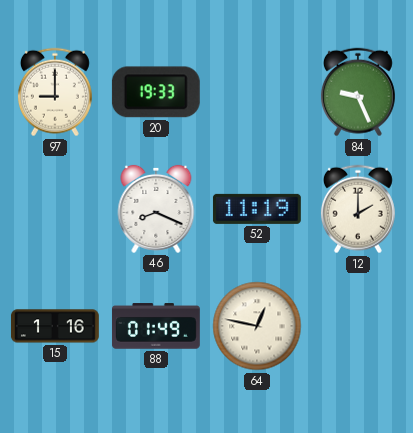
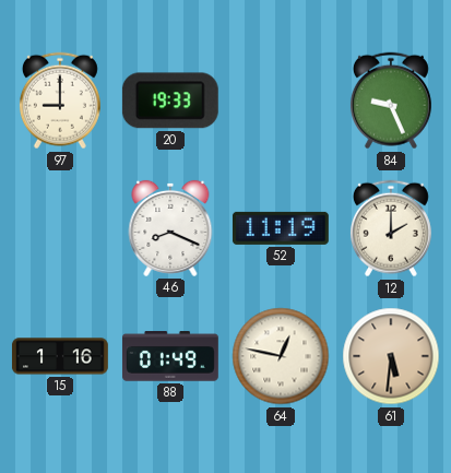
61: none -> 5:31
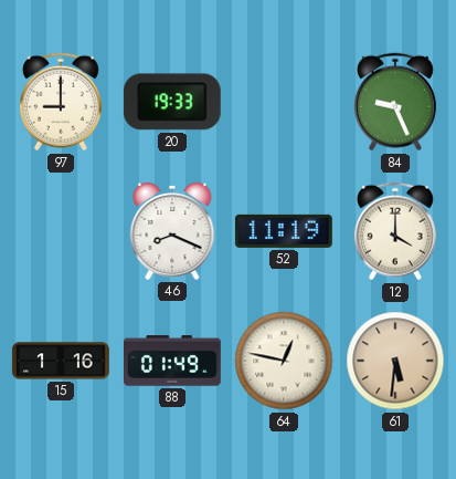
12: 2:00 -> 4:00
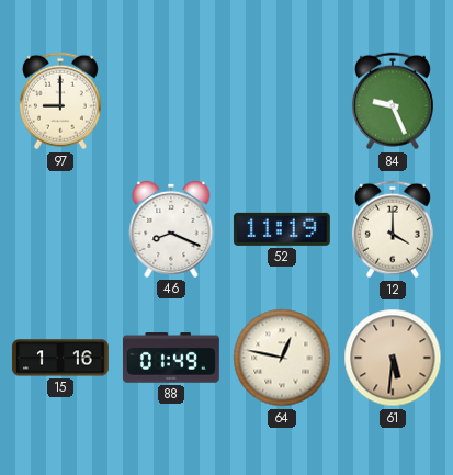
20: 19:33 -> none
